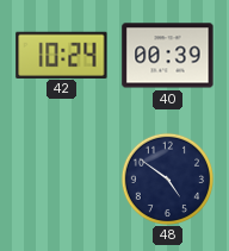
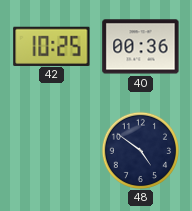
42: 10:24 -> 10:25
40: 00:39 -> 00:36
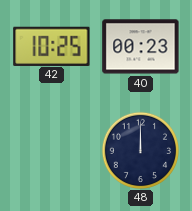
40: 00:36 -> 00:23
48: 4:51 -> 12:00
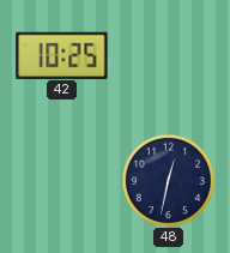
40: 00:23 -> none
48: 12:00 -> 12:32
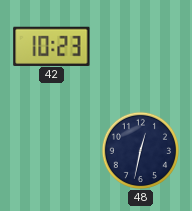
42: 10:25 -> 10:23
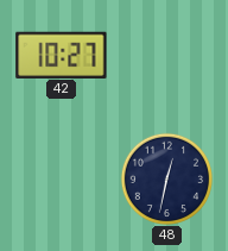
42: 10:23 -> 10:27
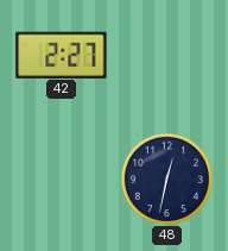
42: 10:27 -> 2:27
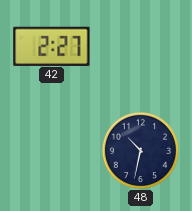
48: 12:32 -> 10:32
